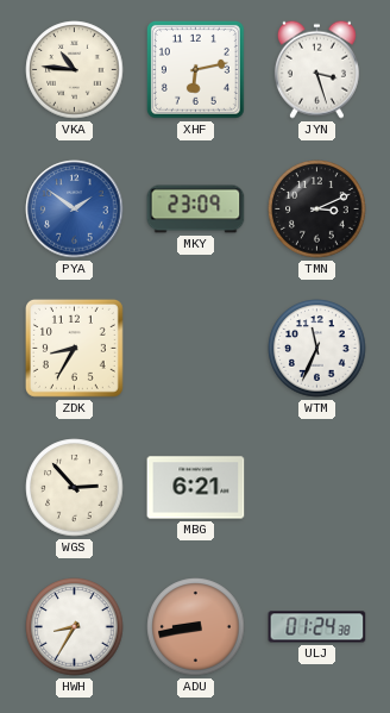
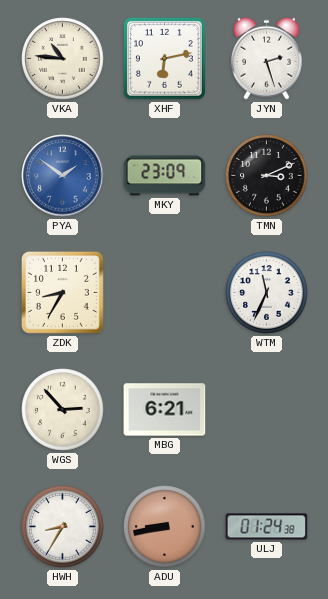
JYN: 3:27 -> 2:27
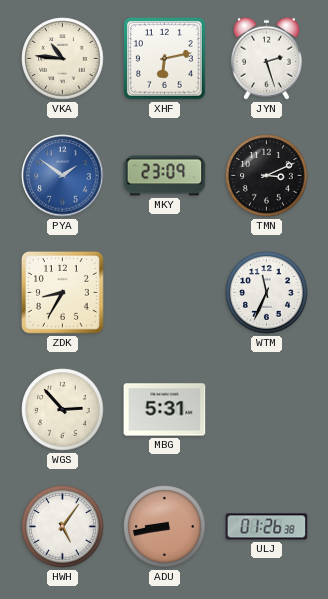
MBG: 6:21 -> 5:31
HWH: 8:35 -> 5:06
ULJ: 01:24 -> 01:26
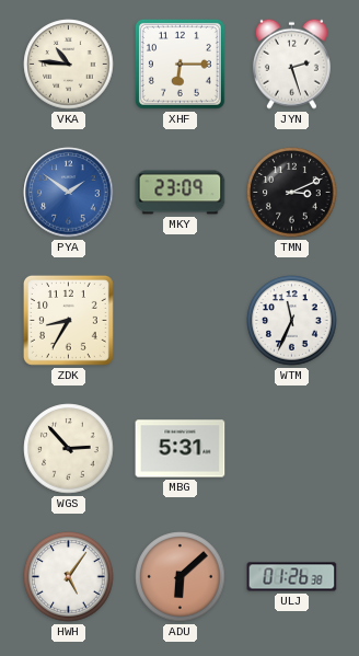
XHF: 6:13 -> 6:15
ADU: 8:43 -> 6:08
